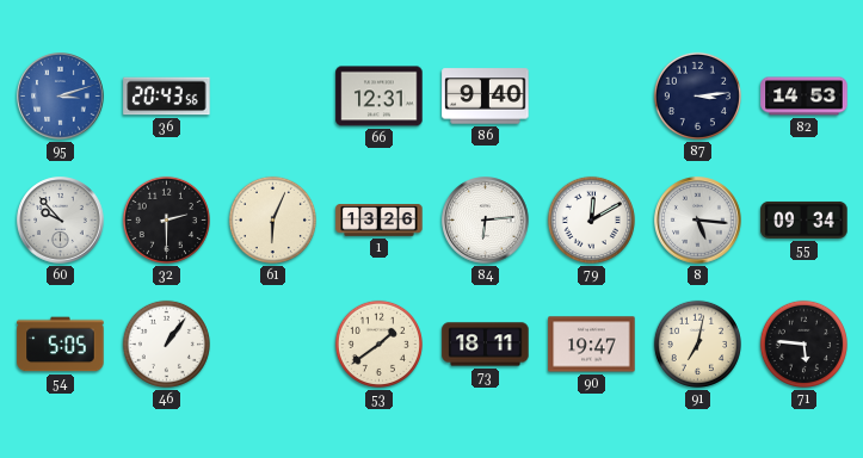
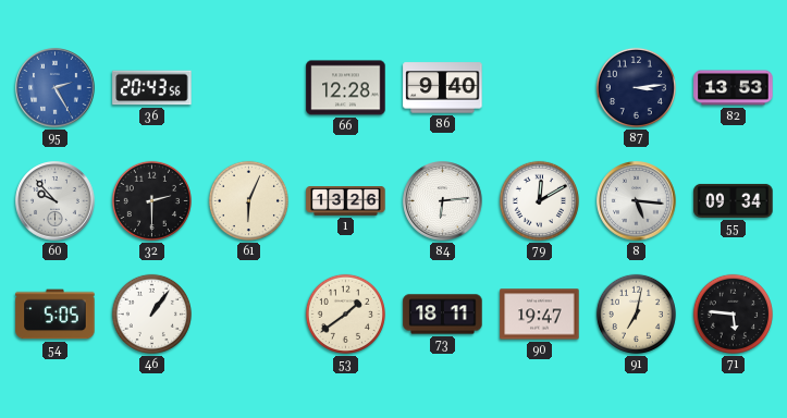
95: 3:12 -> 2:25
66: 12:31 -> 12:28
82: 14:53 -> 13:53
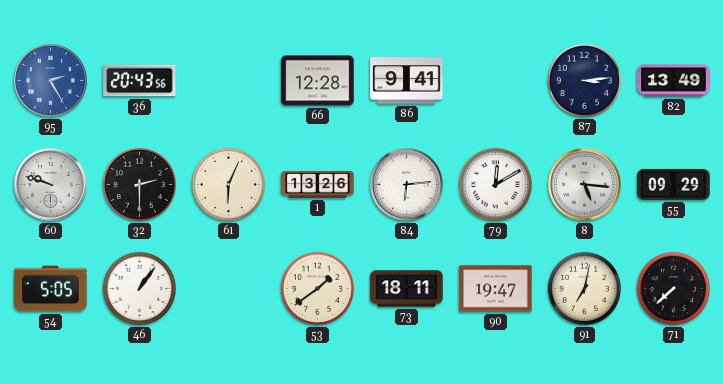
86: 9:40 -> 9:41
82: 13:53 -> 13:49
60: 9:53 -> 9:48
55: 09:34 -> 09:29
71: 5:46 -> 7:38
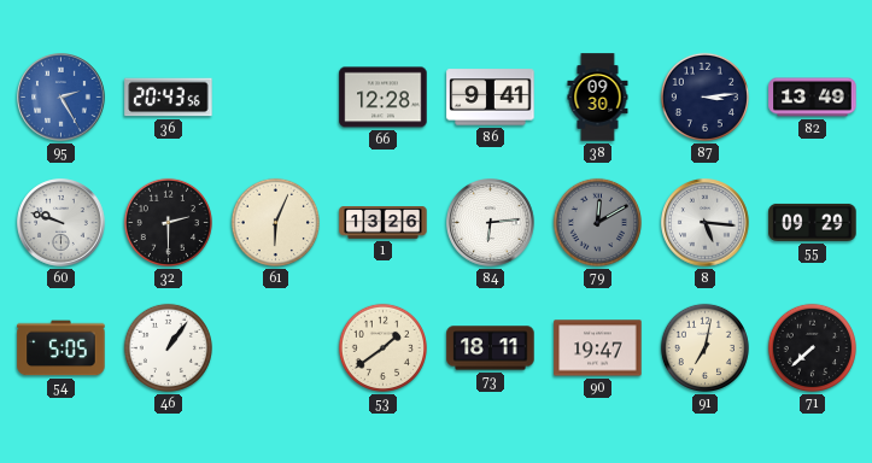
38: none -> 09:30
79 dial: white -> grey
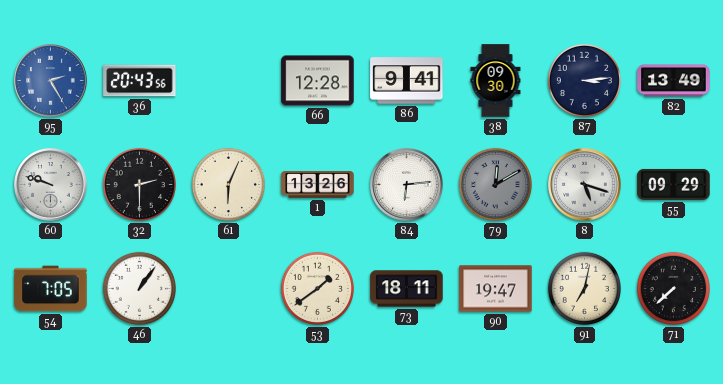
8: 5:16 -> 5:18
54: 5:05 -> 7:05
